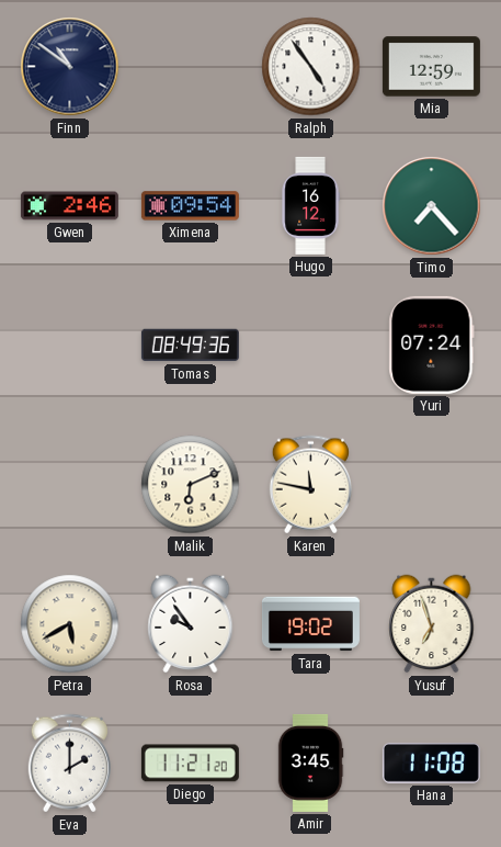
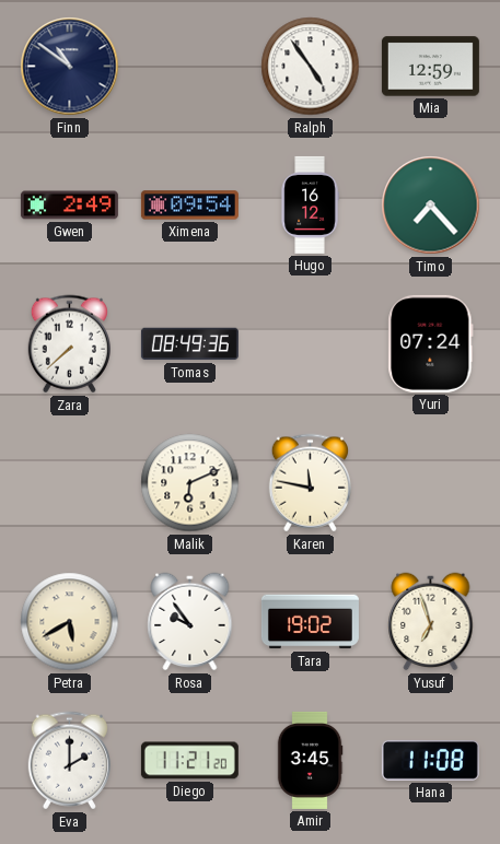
Gwen: 2:46 -> 2:49
Zara: none -> 7:38
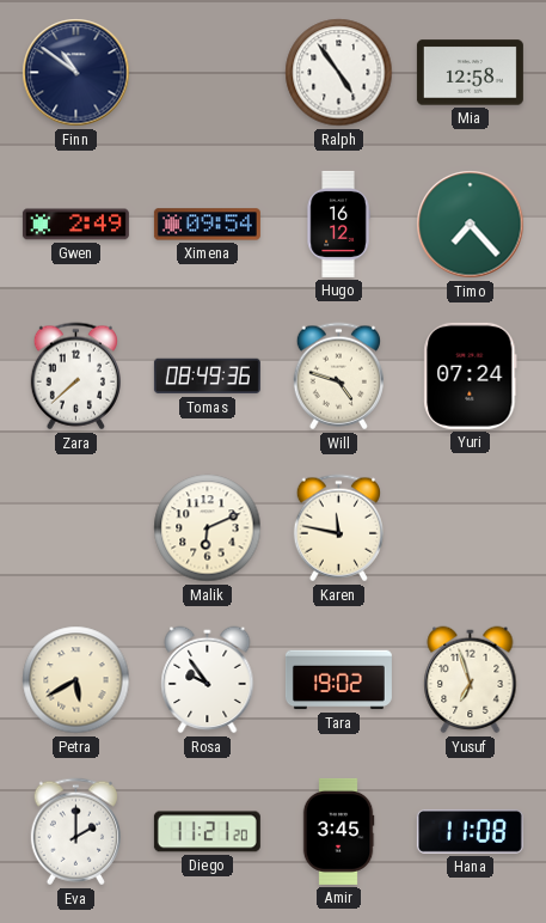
Mia: 12:59 -> 12:58
Will: none -> 4:48
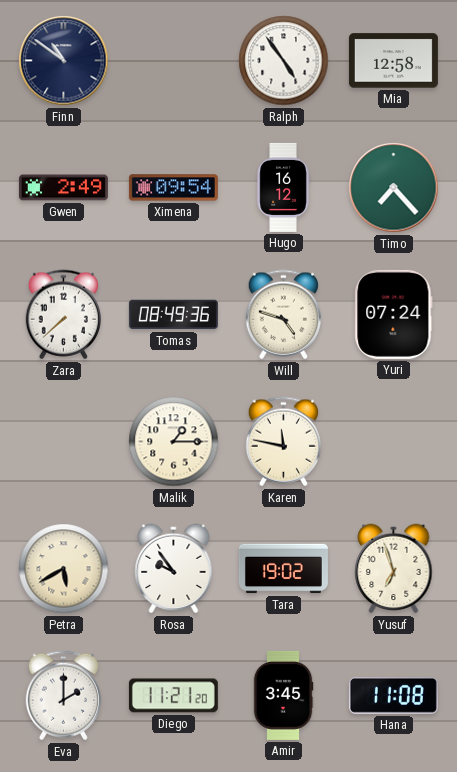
Malik: 6:11 -> 1:15
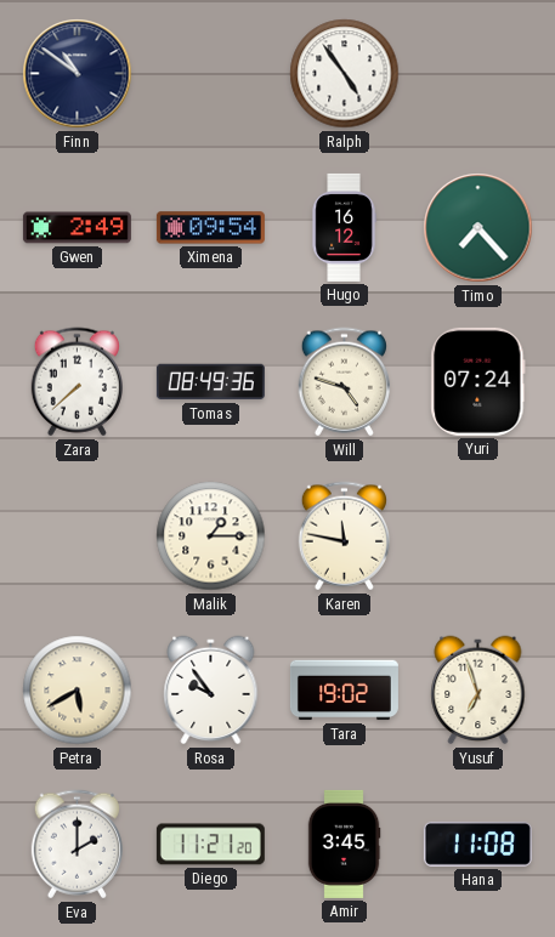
Mia: 12:58 -> none
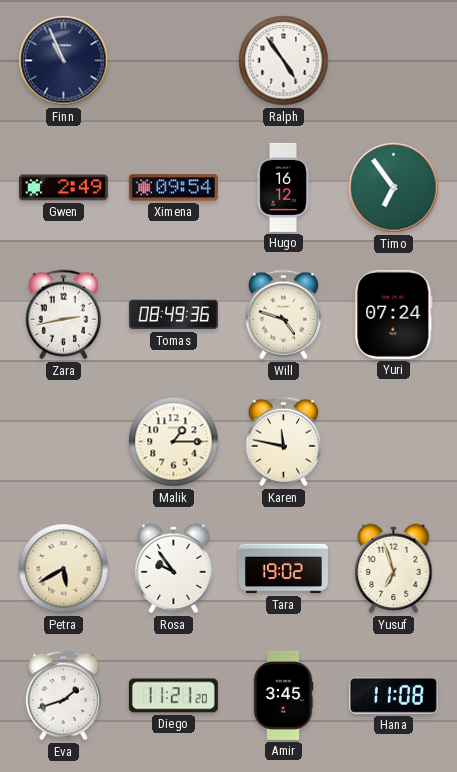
Finn: 10:51 -> 10:56
Timo: 7:23 -> 6:54
Zara: 7:38 -> 2:43
Eva: 2:00 -> 1:42
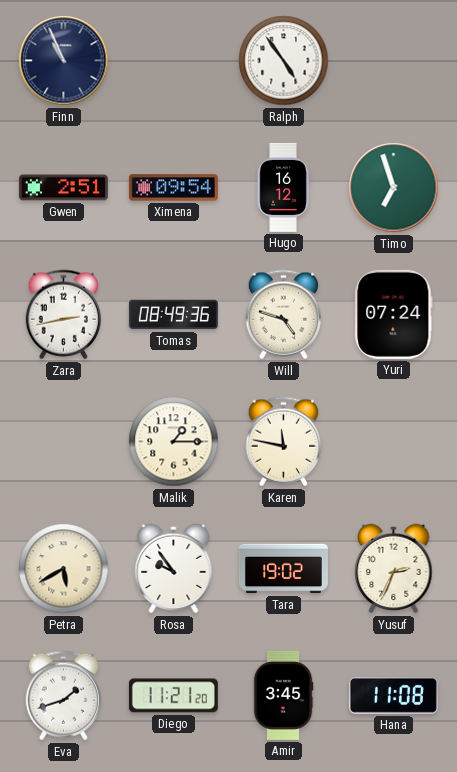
Gwen: 2:49 -> 2:51
Timo: 6:54 -> 6:57
Yusuf: 6:57 -> 2:34
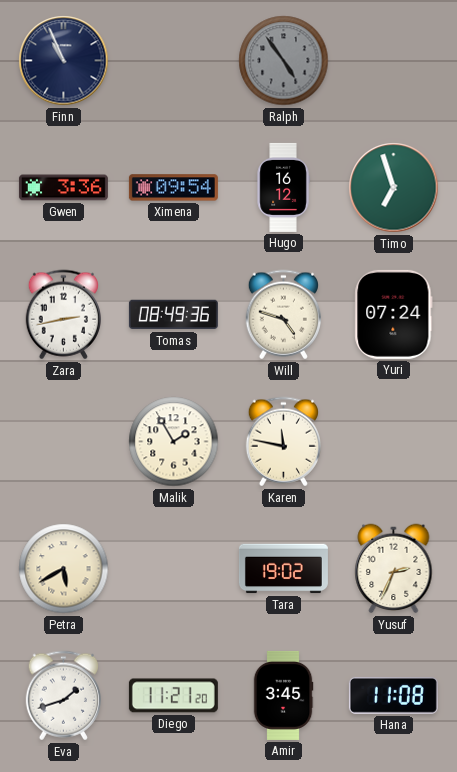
Ralph dial: white -> grey
Gwen: 2:51 -> 3:36
Malik: 1:15 -> 1:55
Rosa: 9:54 -> none
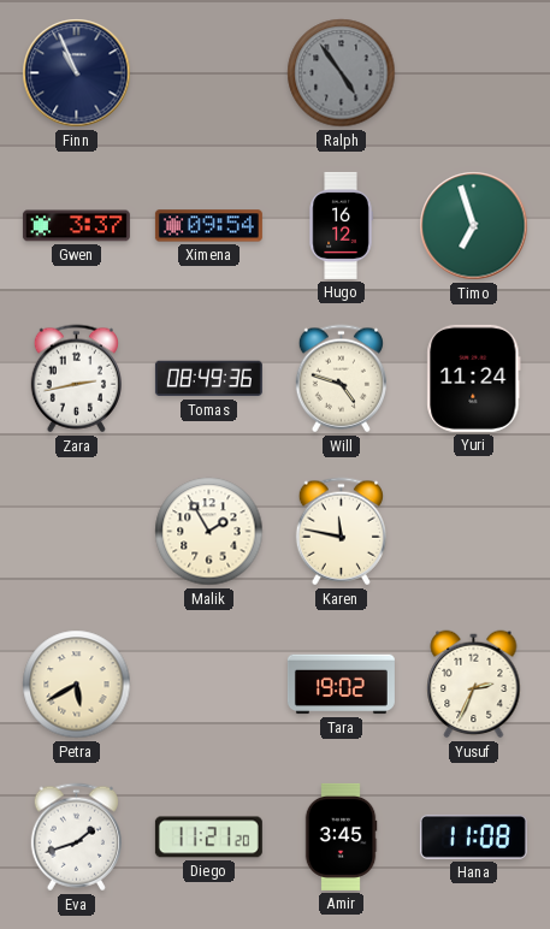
Gwen: 3:36 -> 3:37
Yuri: 07:24 -> 11:24
